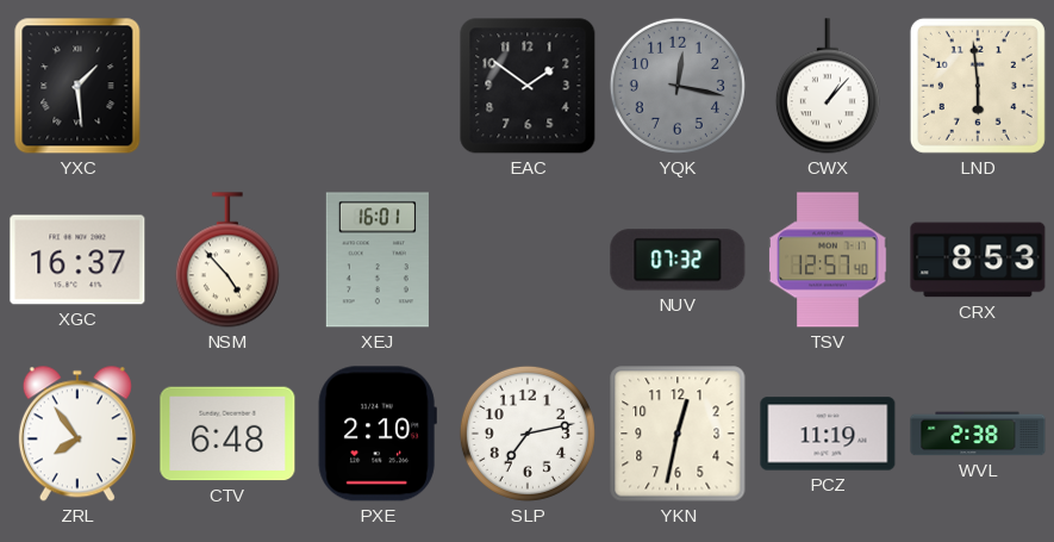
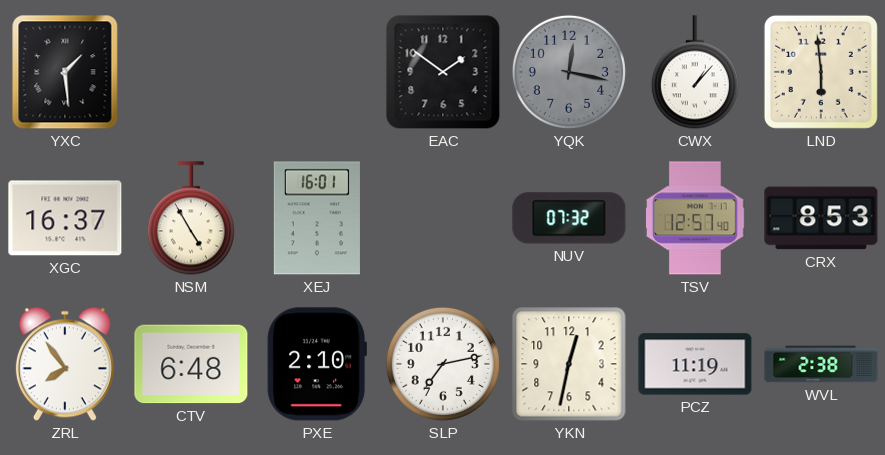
NSM: 4:53 -> 4:55
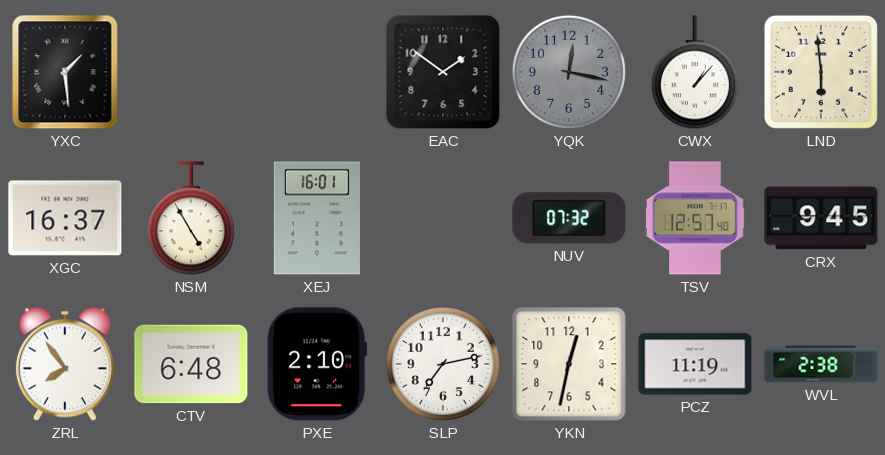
CRX: 8:53 -> 9:45
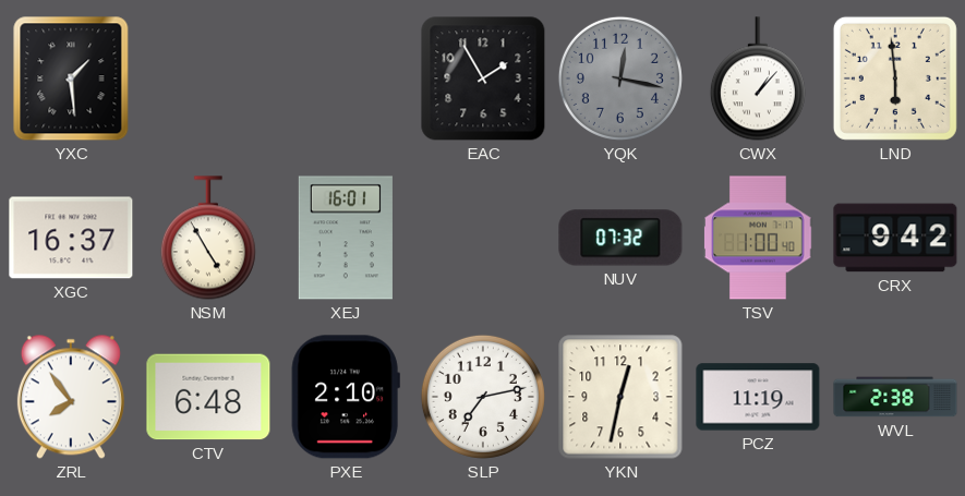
EAC: 1:51 -> 1:55
TSV: 12:57 -> 1:00
CRX: 9:45 -> 9:42
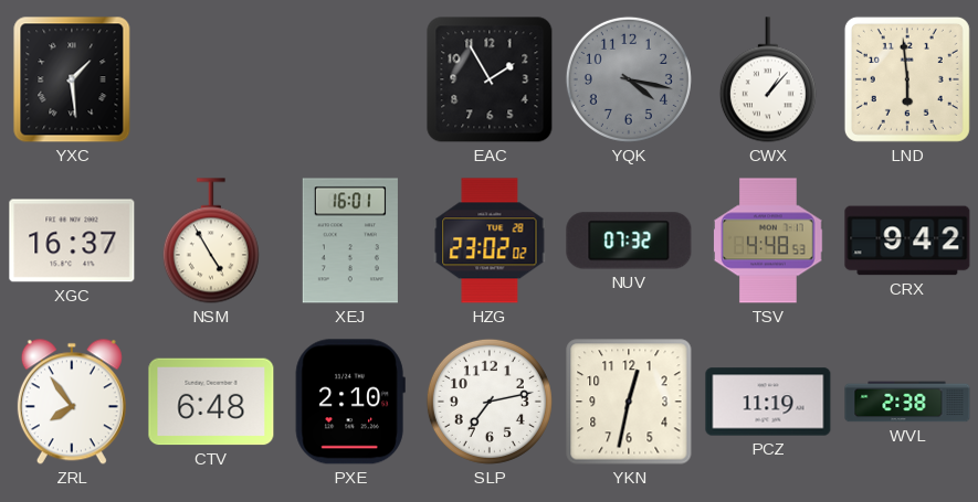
YQK: 12:17 -> 4:17
HZG: none -> 23:02
TSV: 1:00 -> 4:48
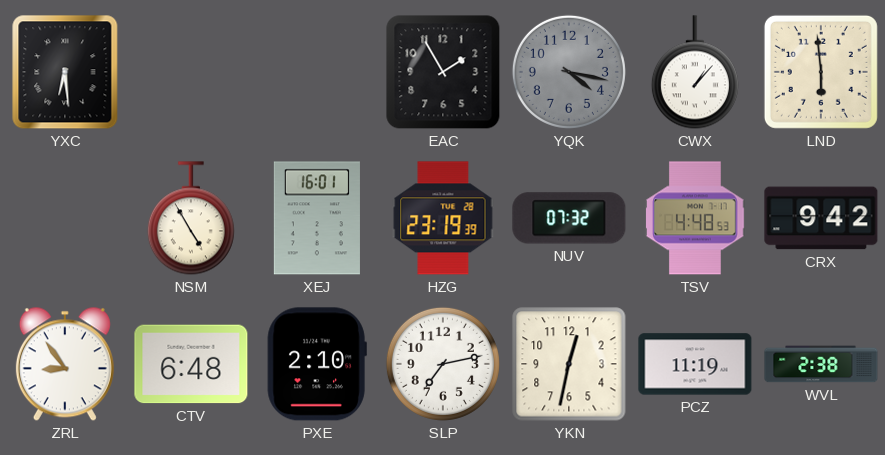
YXC: 1:29 -> 6:29
XGC: 16:37 -> none
HZG: 23:02 -> 23:19
ZRL: 7:54 -> 8:54
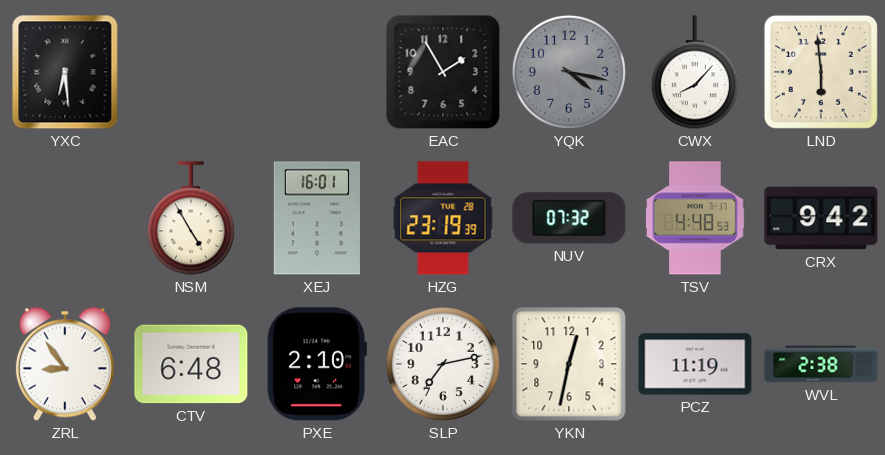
CWX: 1:07 -> 8:07
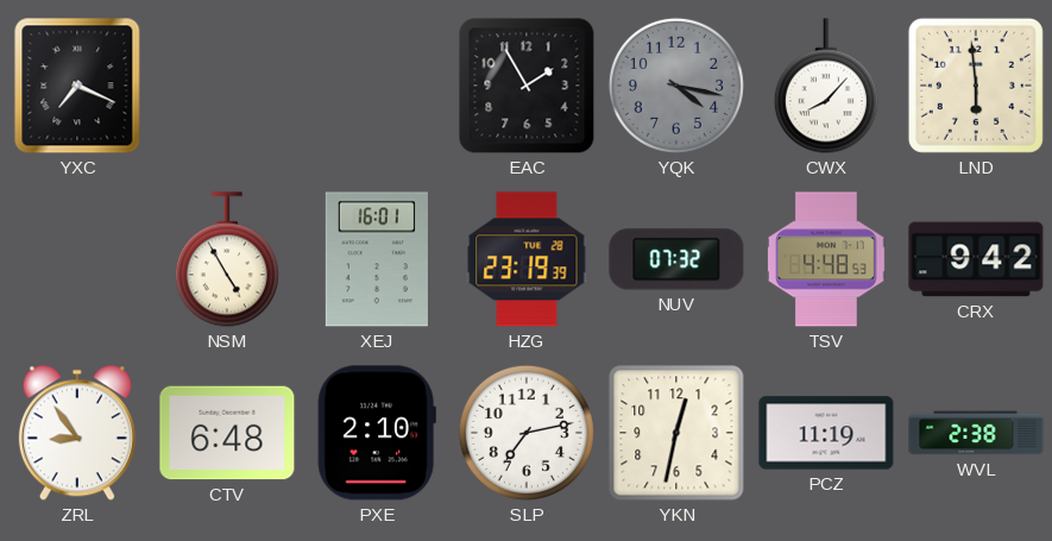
YXC: 6:29 -> 7:19
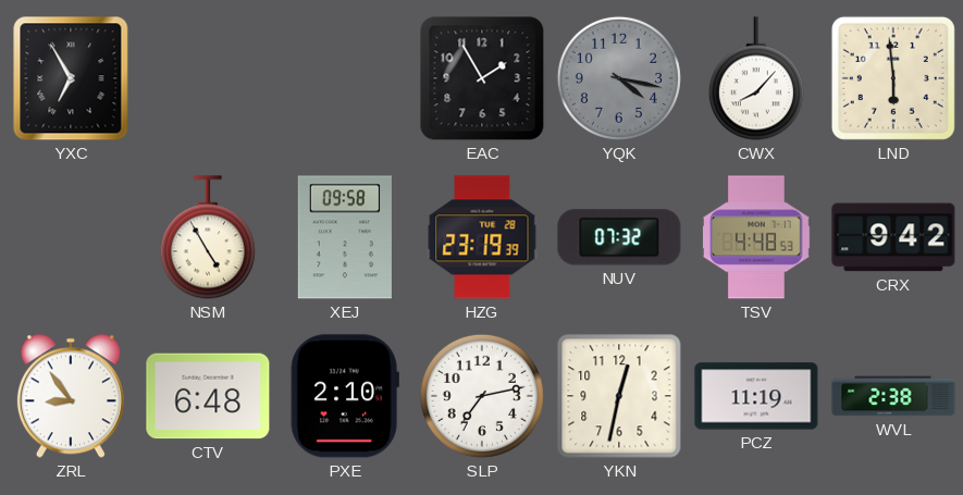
YXC: 7:19 -> 6:55
XEJ: 16:01 -> 09:58
